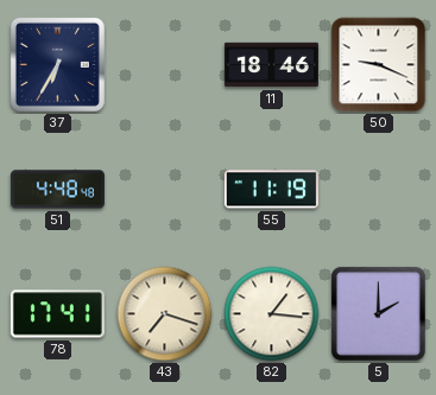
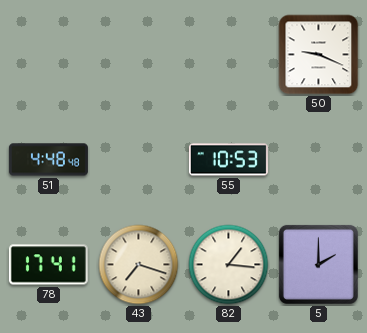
37: 6:35 -> none
11: 18:46 -> none
55: 11:19 -> 10:53
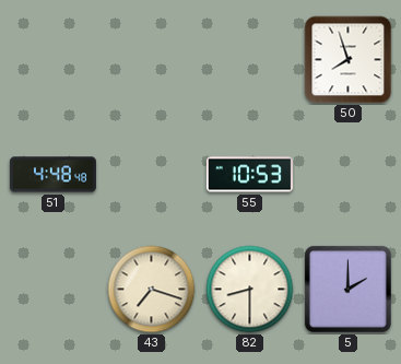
50: 9:19 -> 7:57
78: 17:41 -> none
82: 1:16 -> 8:30
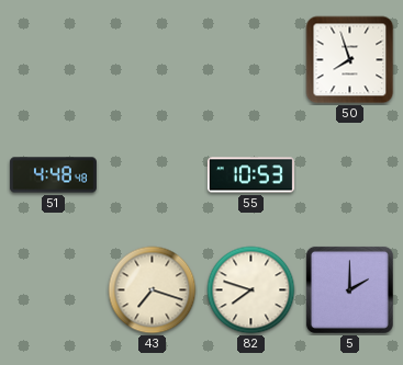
82: 8:30 -> 7:48
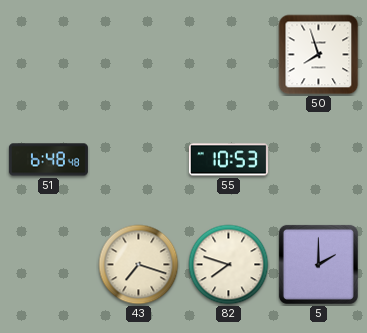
51: 4:48 -> 6:48
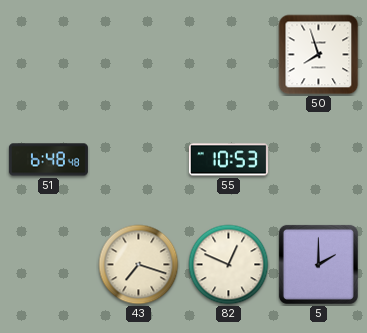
82: 7:48 -> 12:49
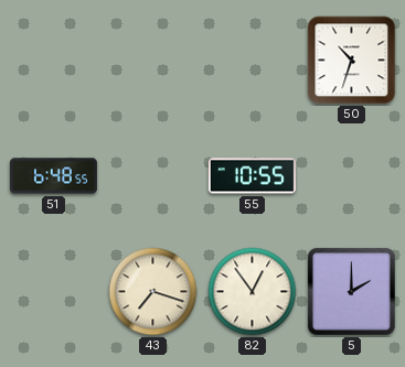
50: 7:57 -> 10:33
51: 6:48:48 -> 6:48:55
55: 10:53 -> 10:55
82: 12:49 -> 12:54
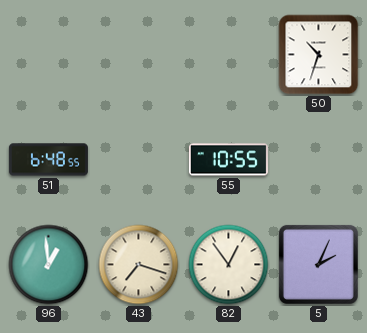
96: none -> 12:59
5: 2:00 -> 2:04
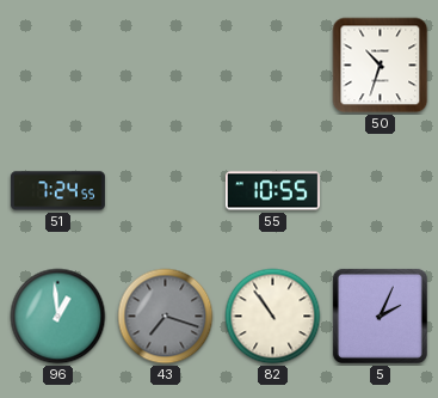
51: 6:48 -> 7:24
43 dial: cream -> grey
82: 12:54 -> 10:54
